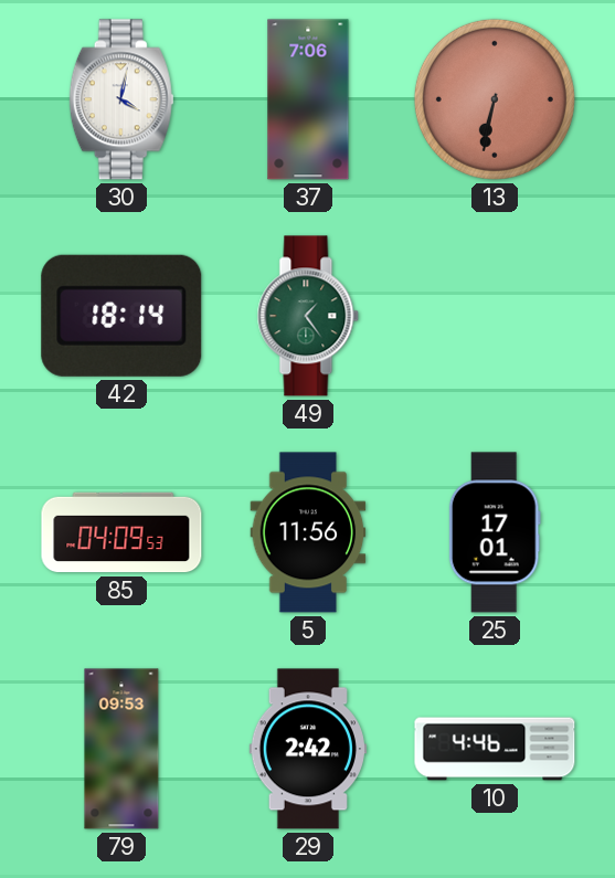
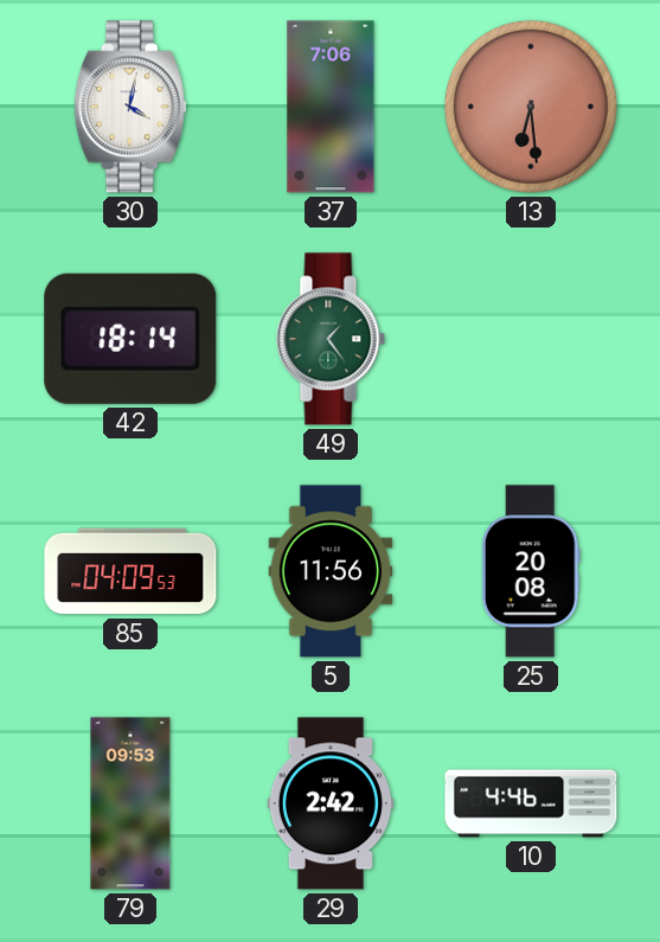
13: 6:32 -> 6:29
25: 17:01 -> 20:08
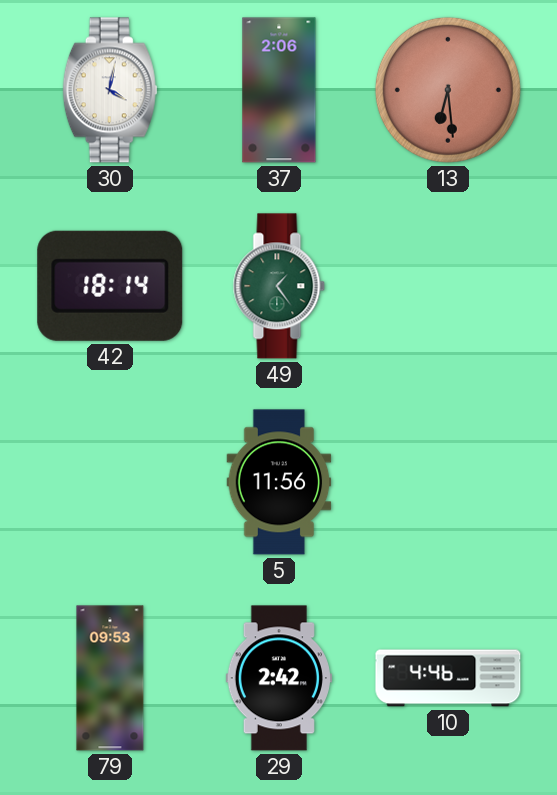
37: 7:06 -> 2:06
85: 04:09 -> none
25: 20:08 -> none
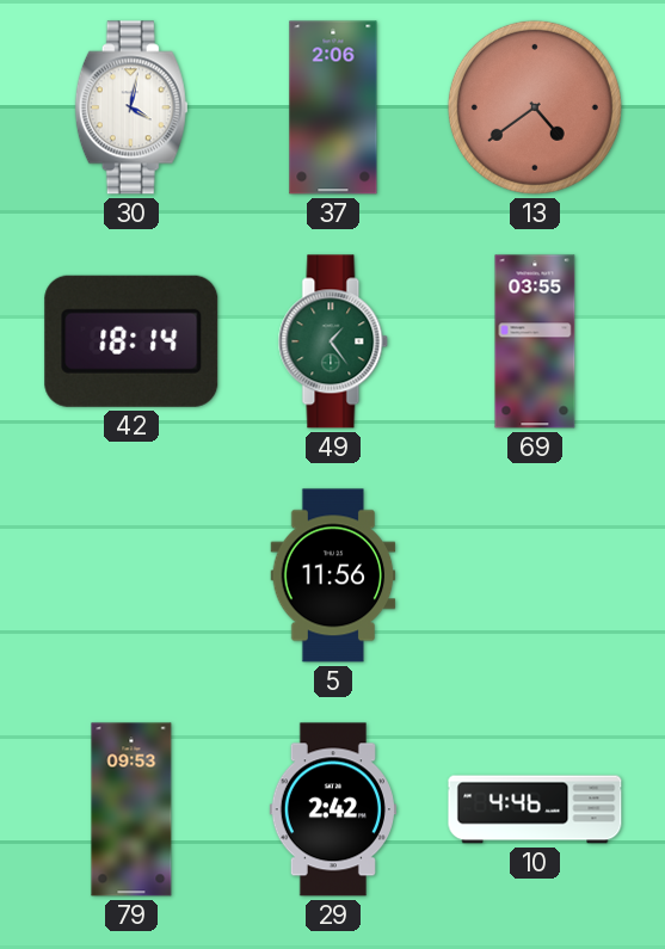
13: 6:29 -> 4:39
69: none -> 03:55
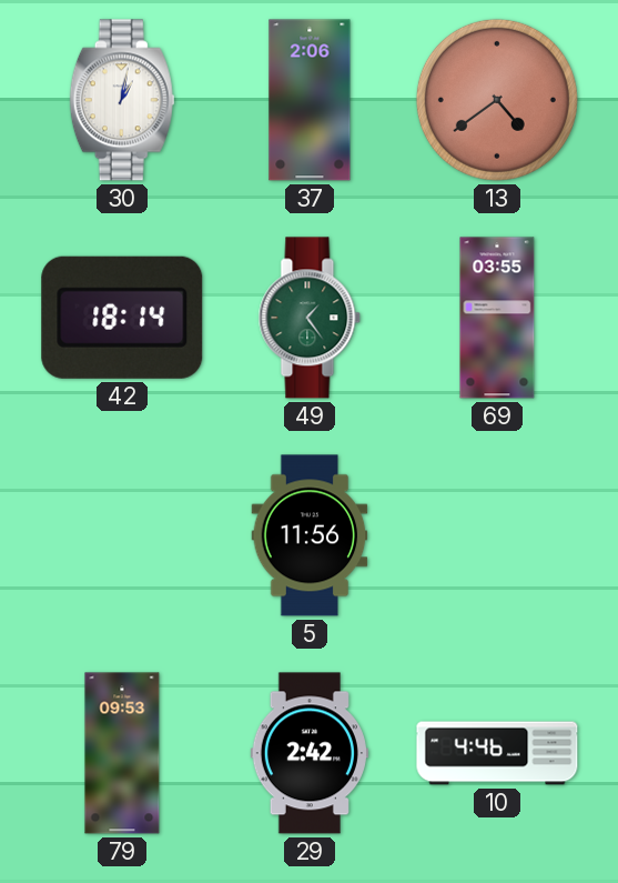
30: 4:02 -> 1:02
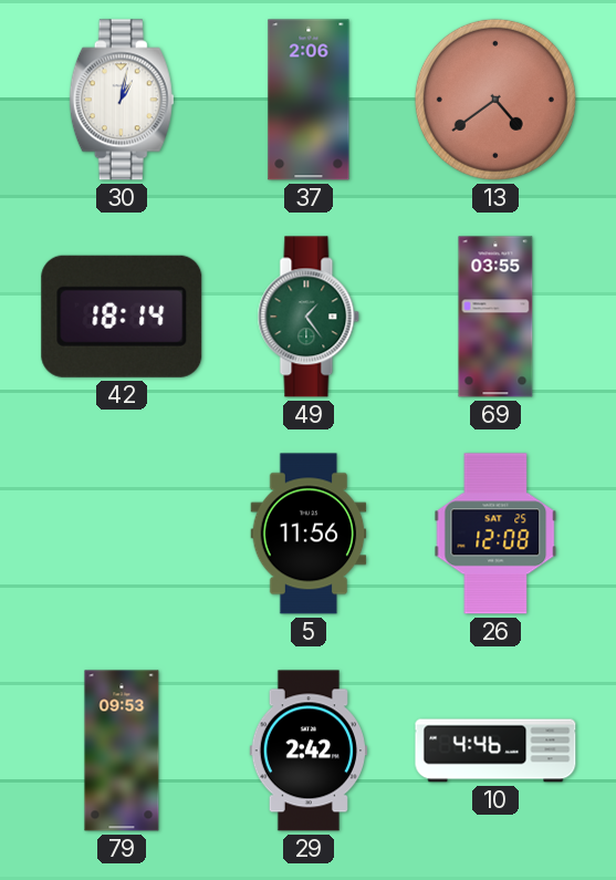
26: none -> 12:08
